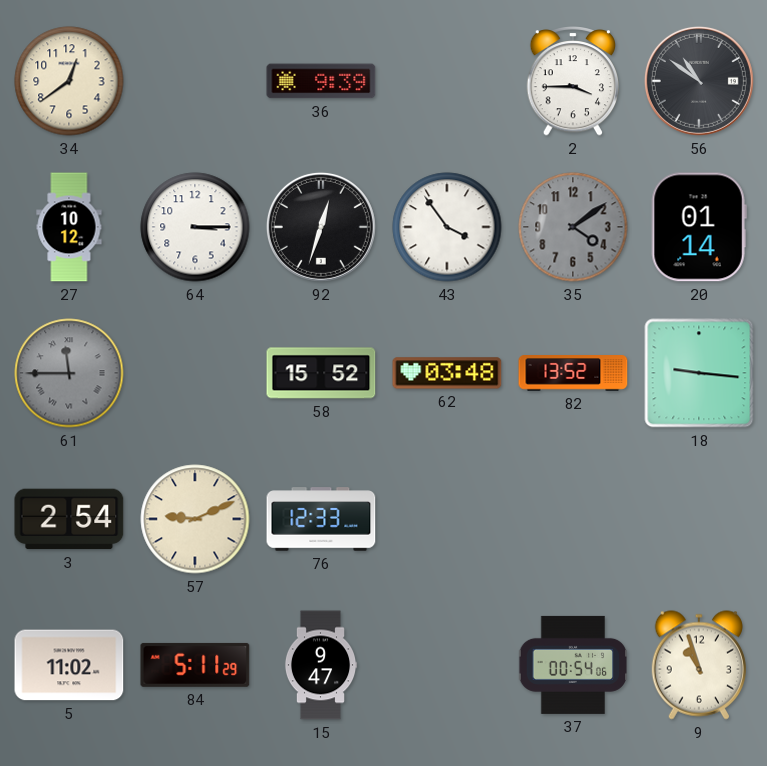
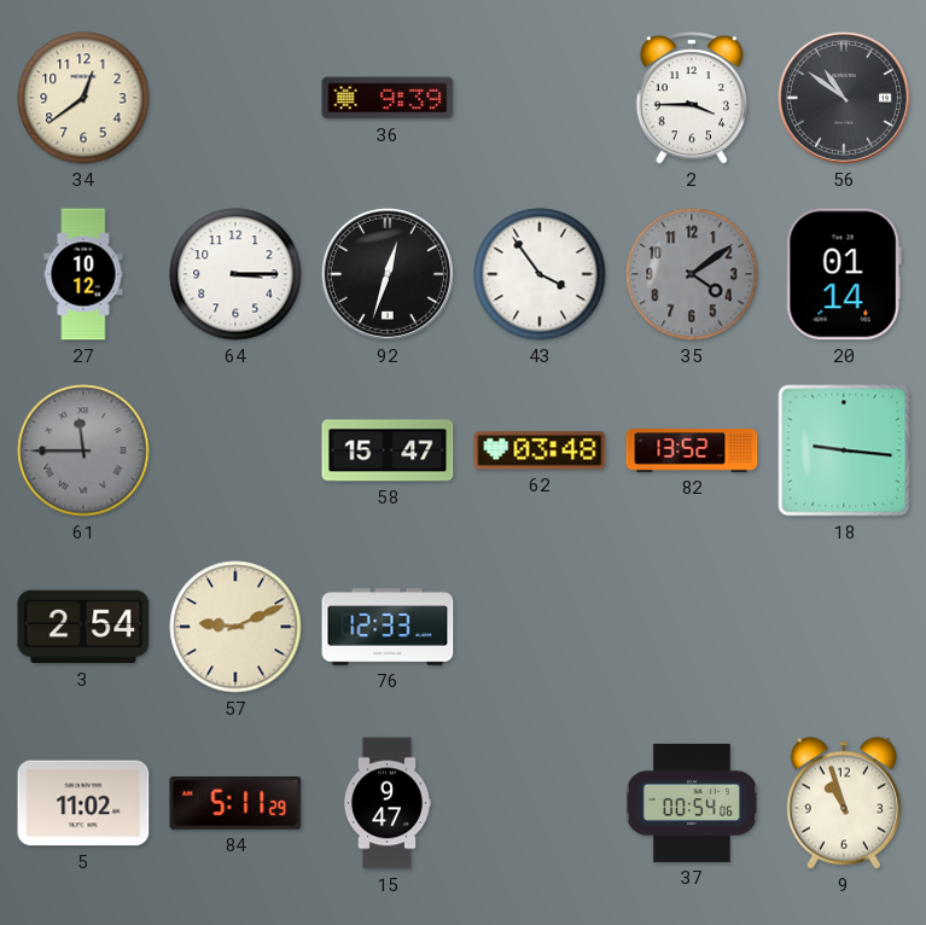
58: 15:52 -> 15:47
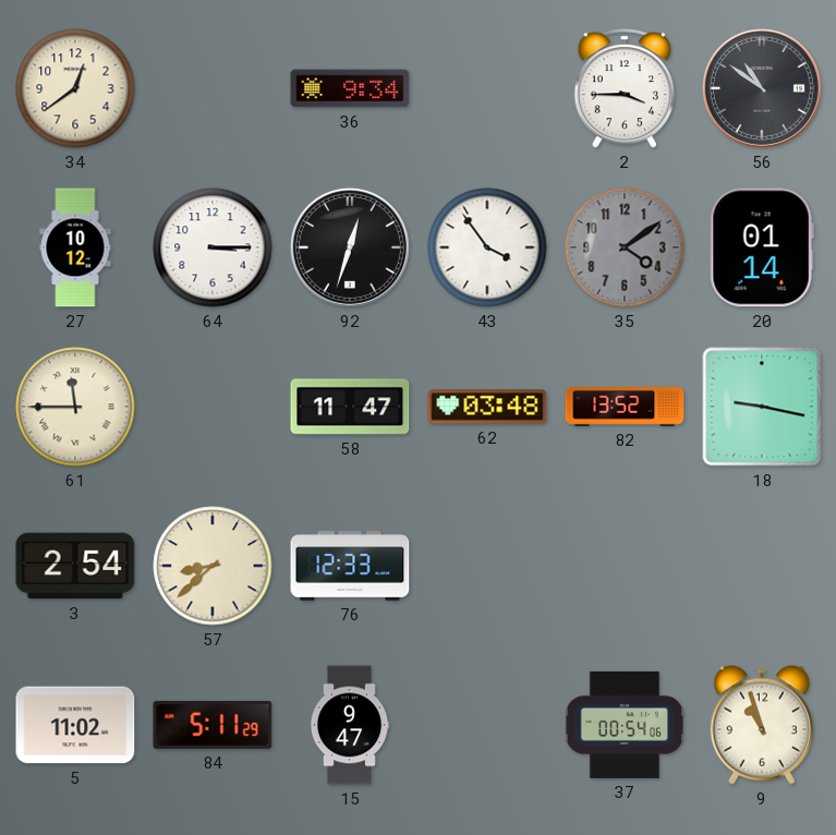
36: 9:39 -> 9:34
61 dial: grey -> cream
58: 15:47 -> 11:47
18: 9:16 -> 9:17
57: 9:11 -> 8:38
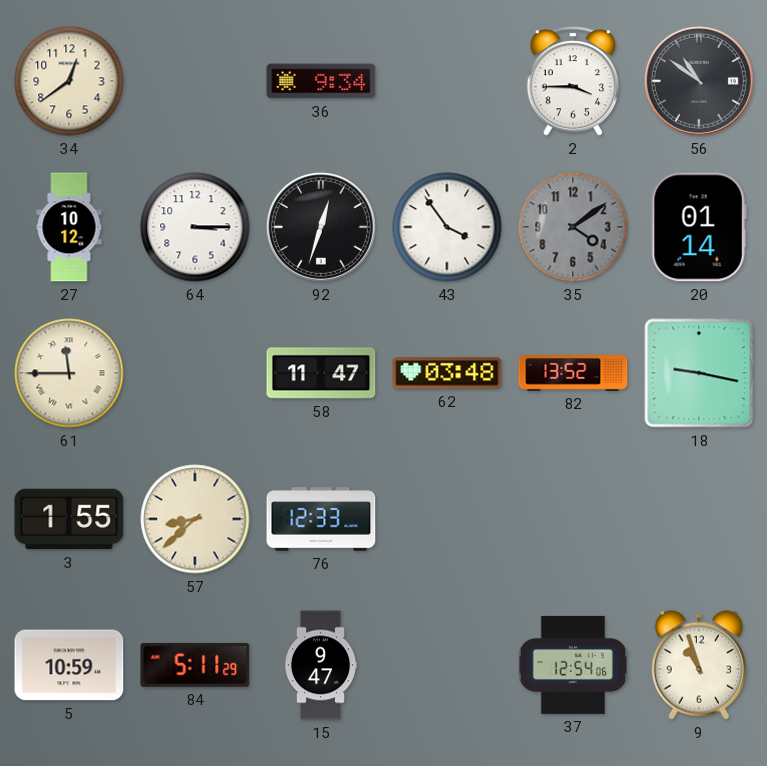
3: 2:54 -> 1:55
5: 11:02 -> 10:59
37: 00:54 -> 12:54
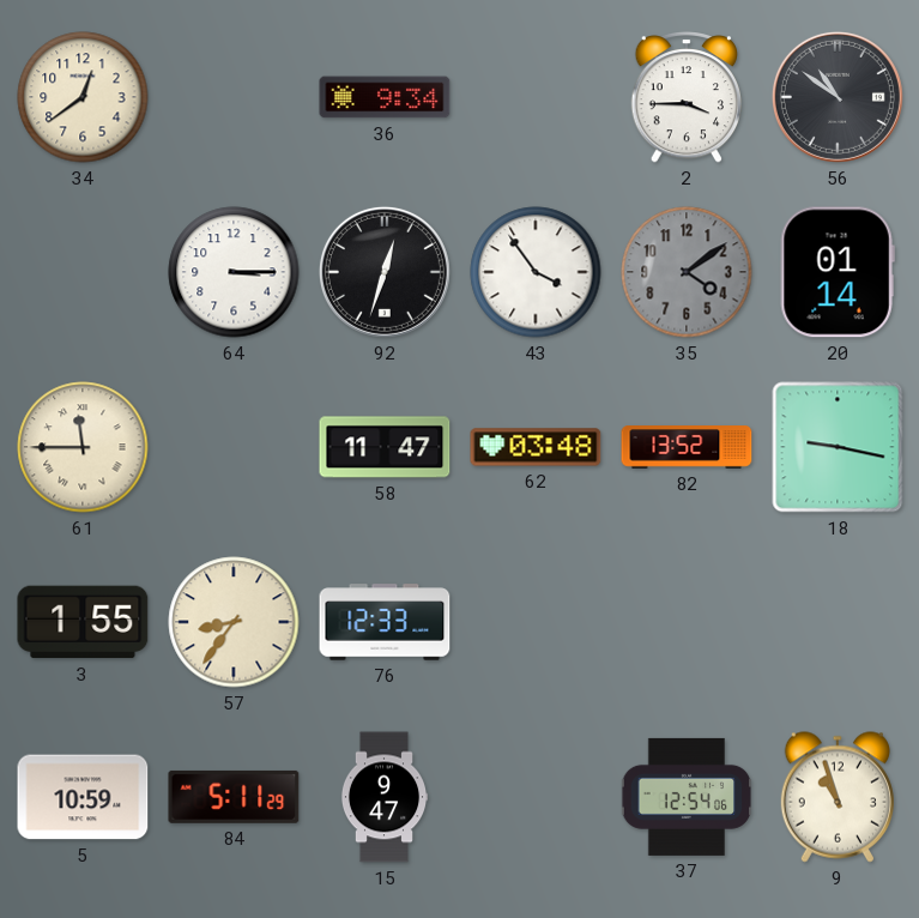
27: 10:12 -> none
57: 8:38 -> 8:36
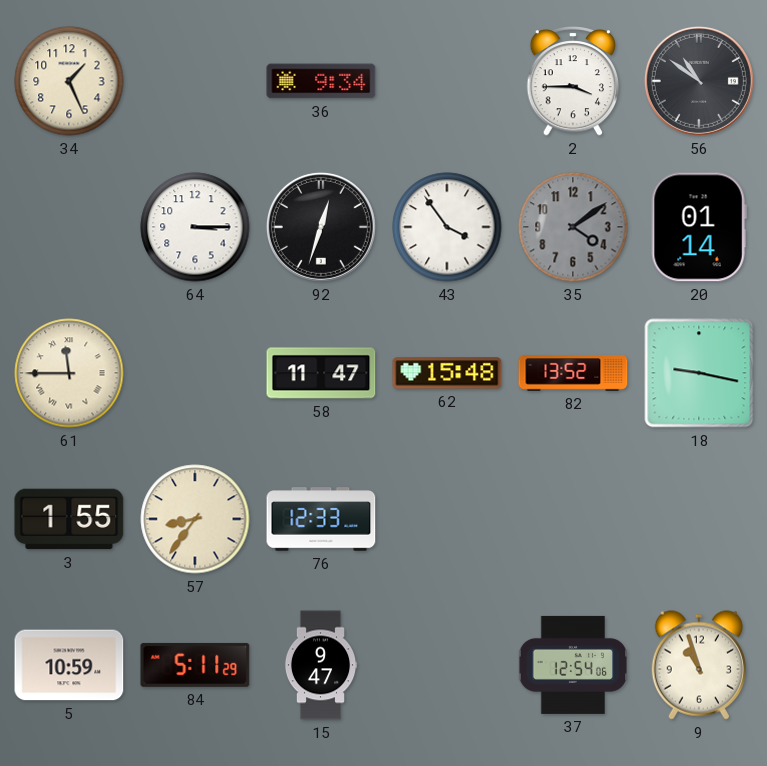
34: 12:39 -> 1:26
62: 03:48 -> 15:48
